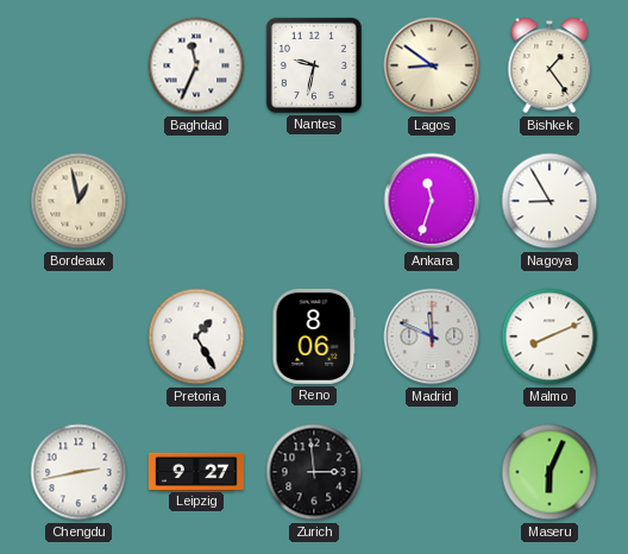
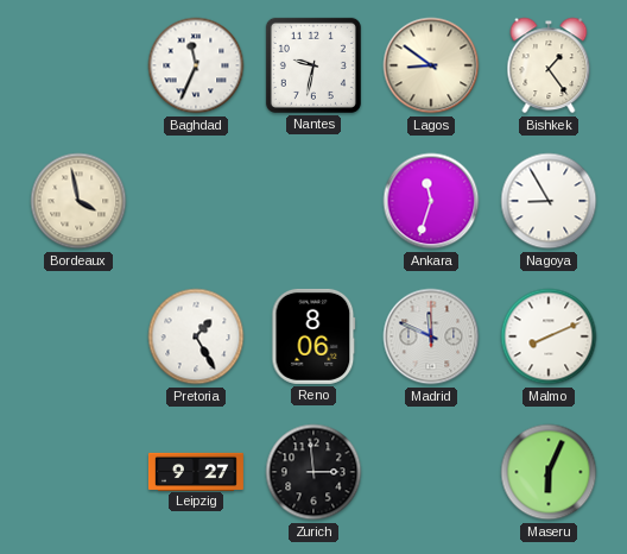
Bordeaux: 12:58 -> 3:58
Chengdu: 2:43 -> none
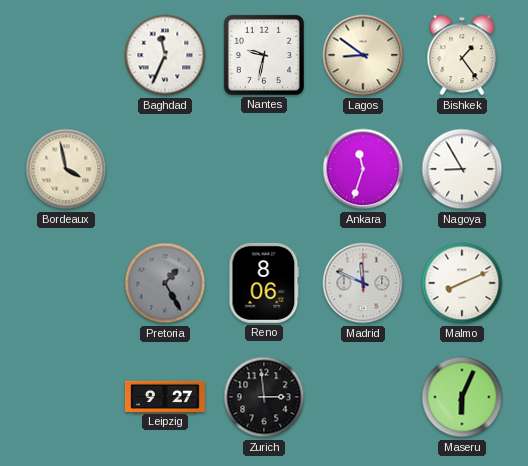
Pretoria dial: white -> grey
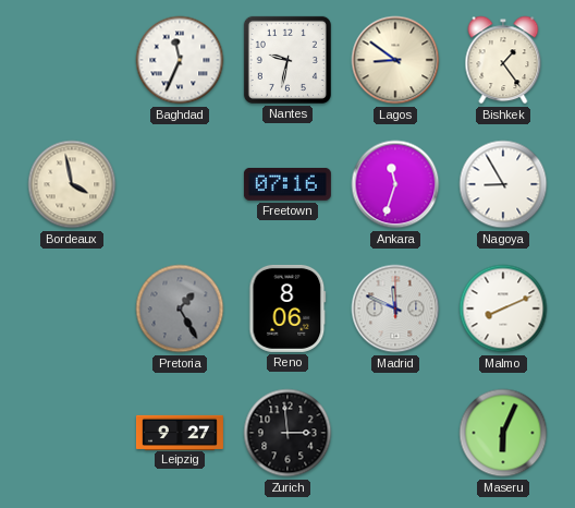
Freetown: none -> 07:16
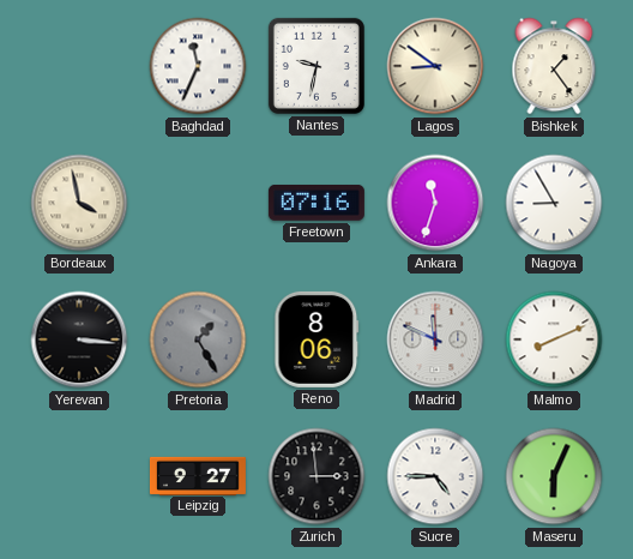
Yerevan: none -> 3:16
Sucre: none -> 4:45
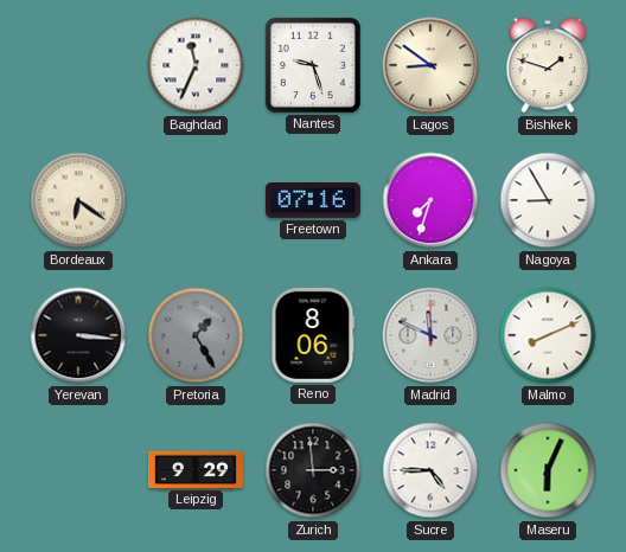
Nantes: 9:32 -> 9:27
Bishkek: 1:24 -> 1:48
Bordeaux: 3:58 -> 6:21
Ankara: 11:33 -> 7:33
Leipzig: 9:27 -> 9:29
